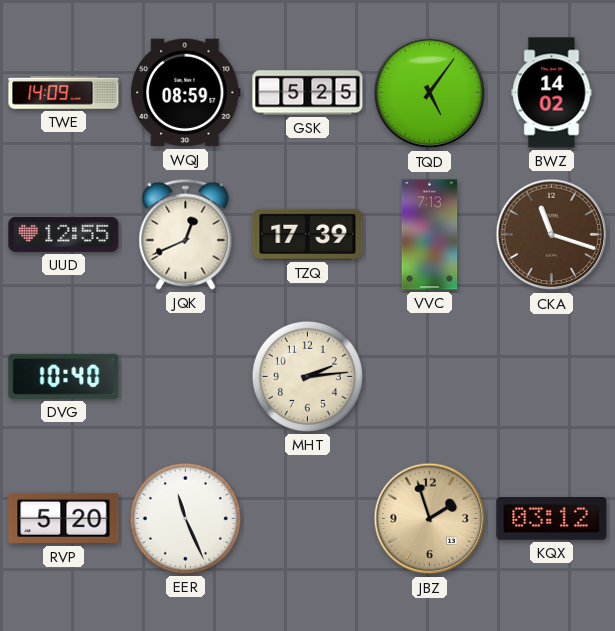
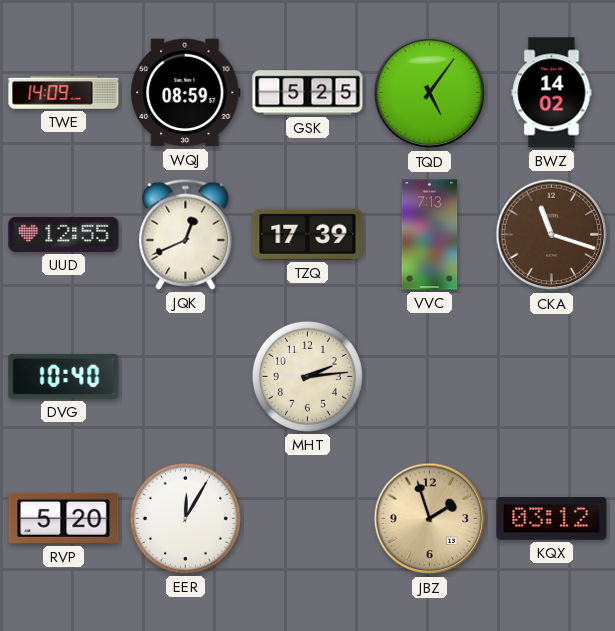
EER: 11:26 -> 12:05
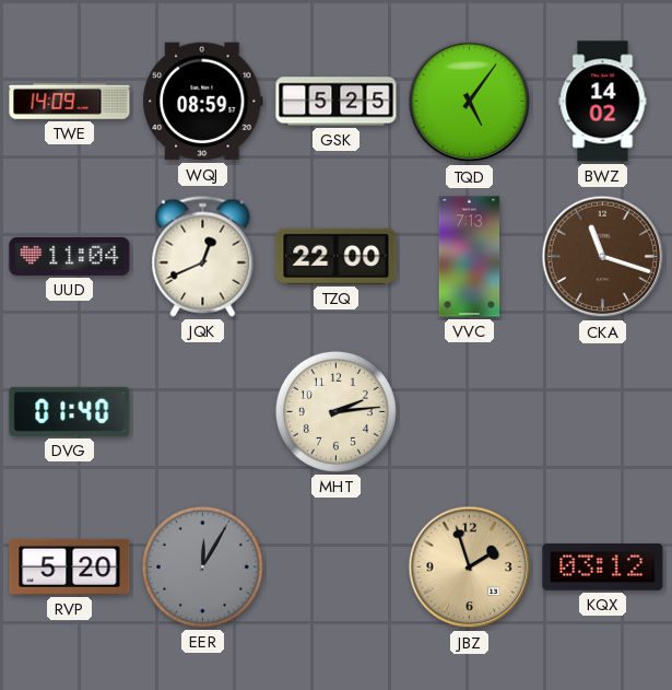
UUD: 12:55 -> 11:04
TZQ: 17:39 -> 22:00
DVG: 10:40 -> 01:40
EER dial: white -> grey
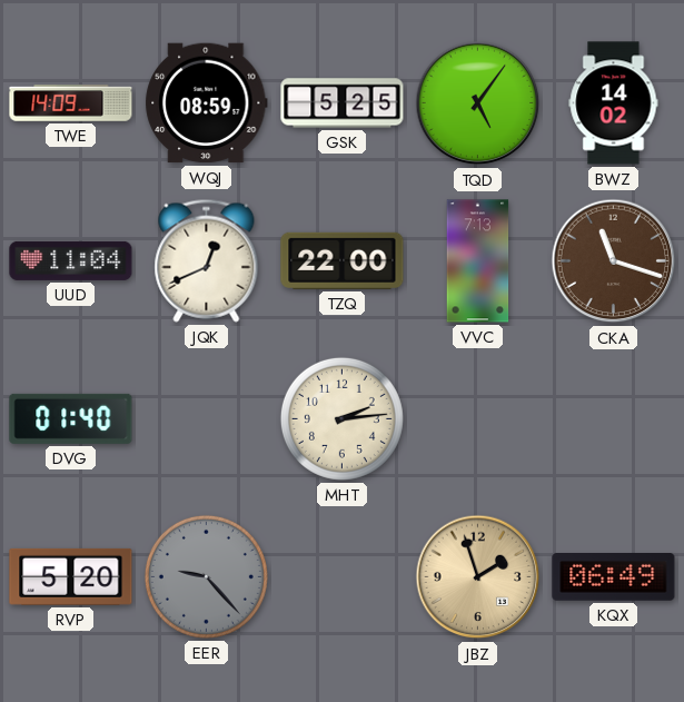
EER: 12:05 -> 9:23
KQX: 03:12 -> 06:49
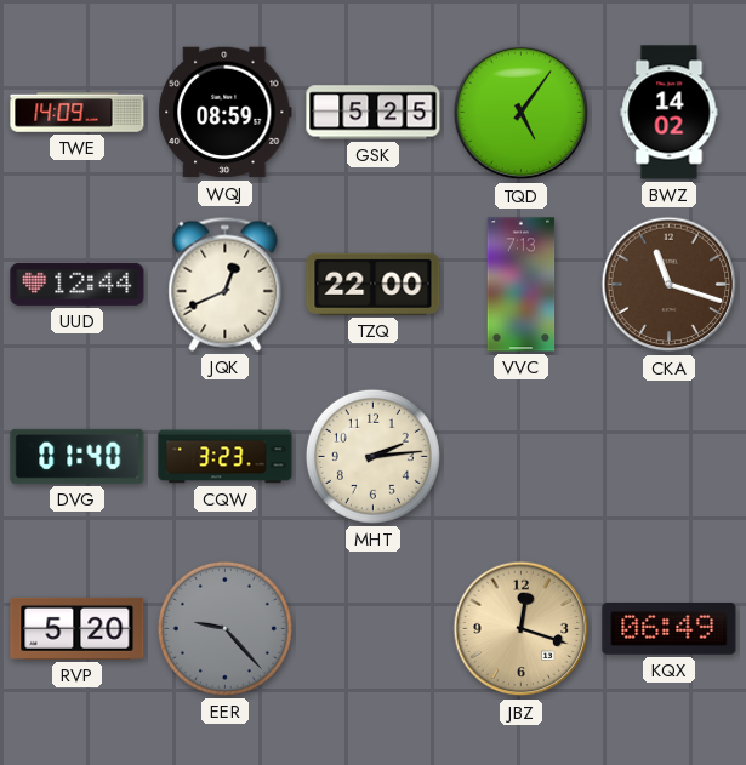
UUD: 11:04 -> 12:44
CQW: none -> 3:23
JBZ: 1:57 -> 12:18
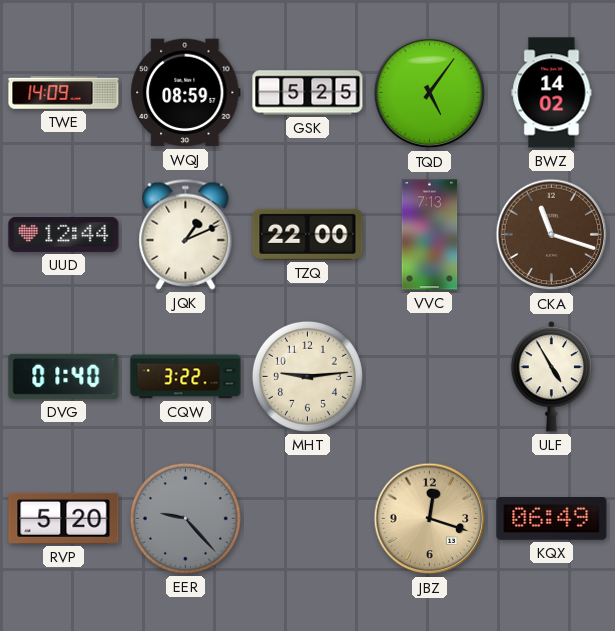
JQK: 12:41 -> 1:11
CQW: 3:23 -> 3:22
MHT: 2:14 -> 9:14
ULF: none -> 4:55
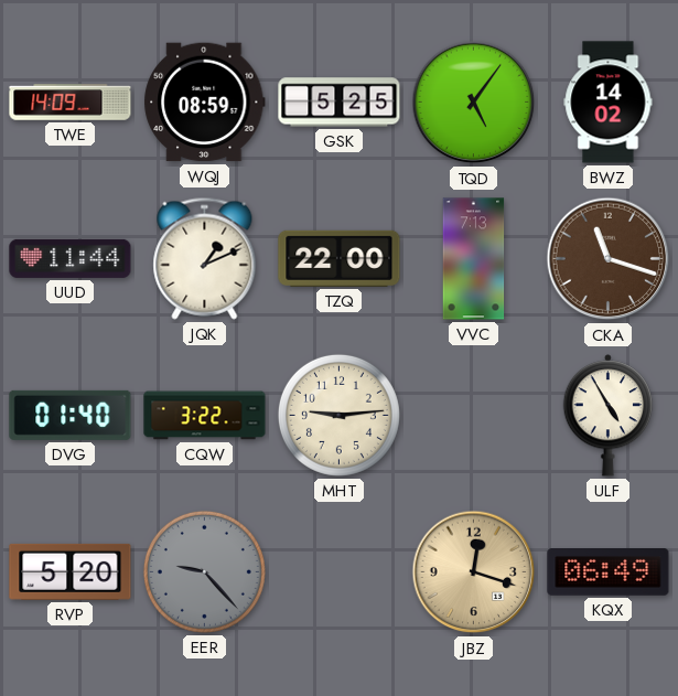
UUD: 12:44 -> 11:44
